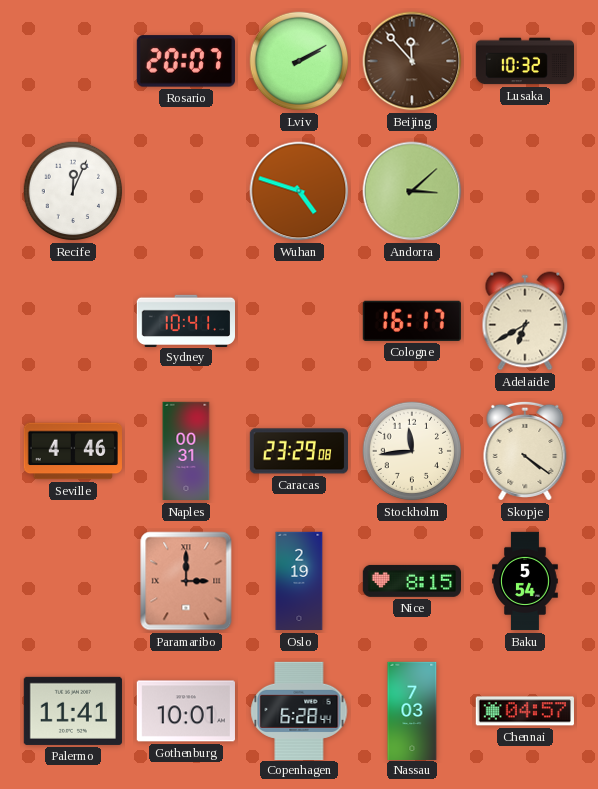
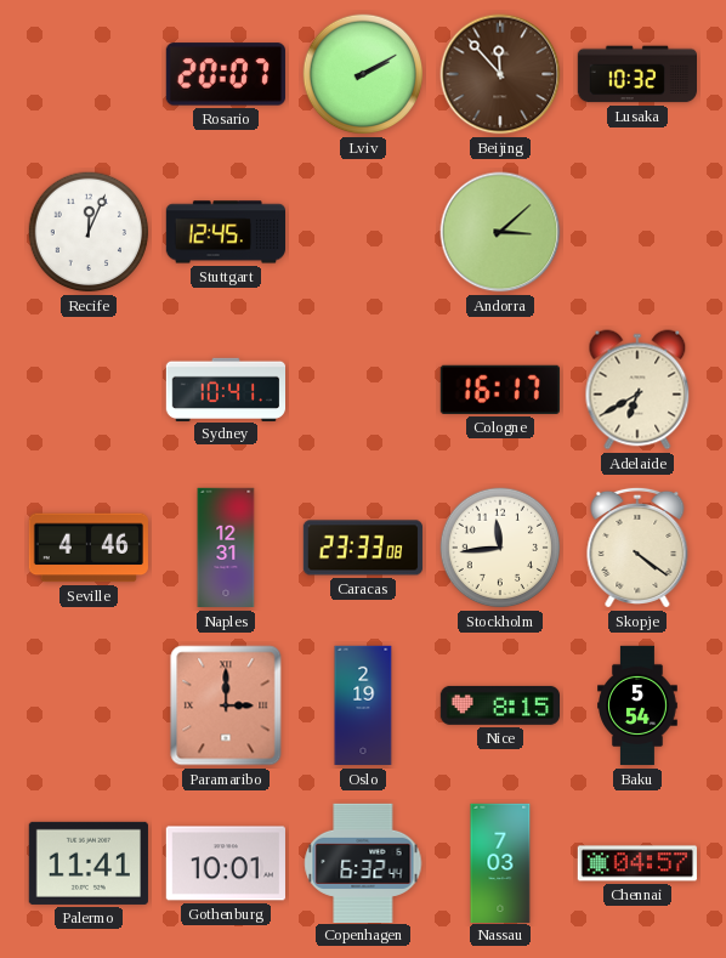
Stuttgart: none -> 12:45
Wuhan: 4:48 -> none
Naples: 00:31 -> 12:31
Caracas: 23:29 -> 23:33
Copenhagen: 6:28 -> 6:32
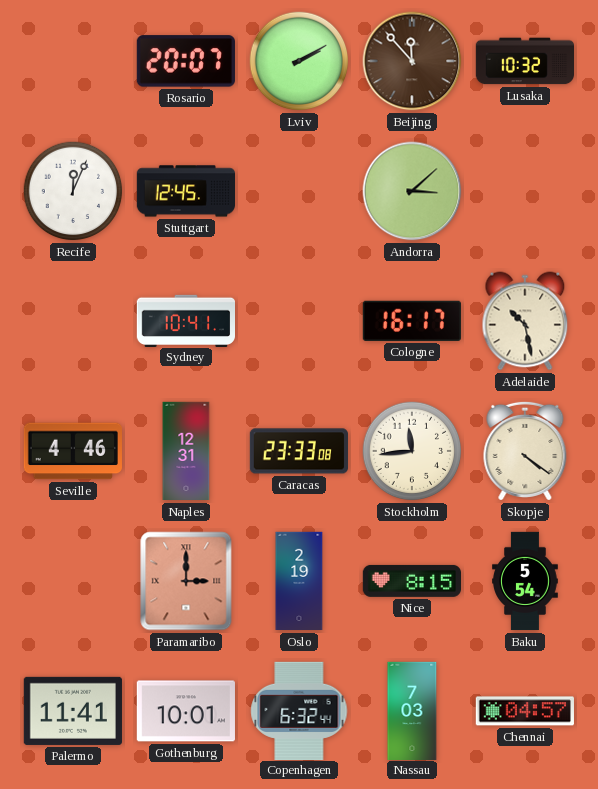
Adelaide: 6:40 -> 10:28
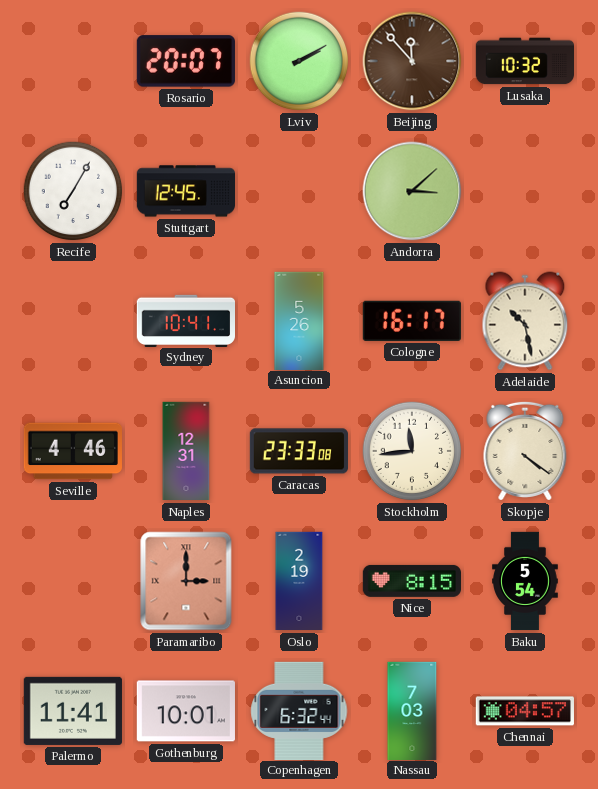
Recife: 12:04 -> 7:05
Asuncion: none -> 5:26
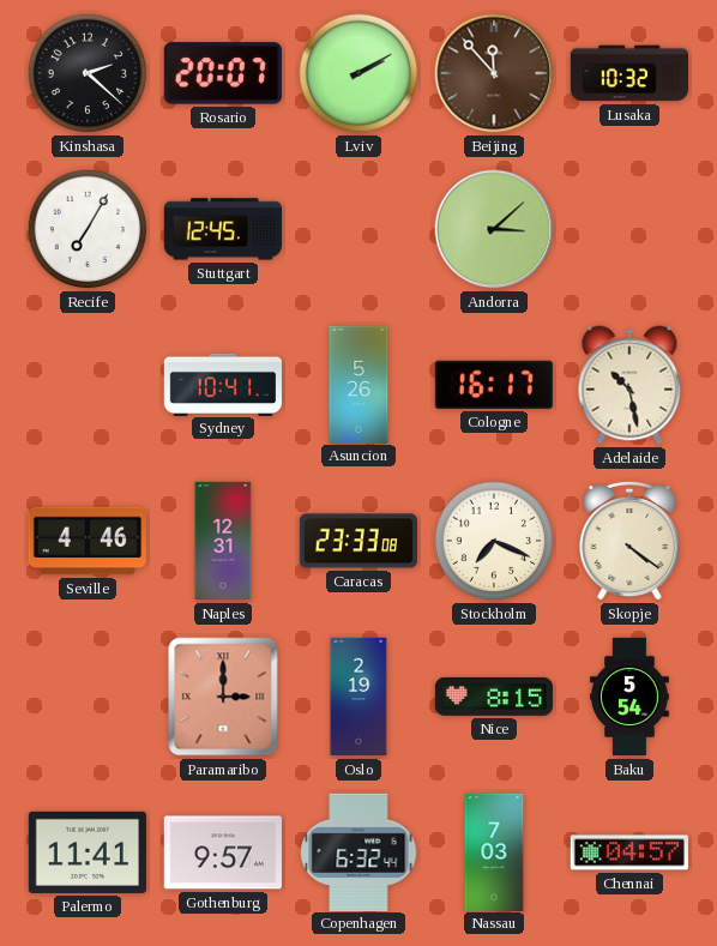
Kinshasa: none -> 2:22
Stockholm: 11:44 -> 7:19
Gothenburg: 10:01 -> 9:57
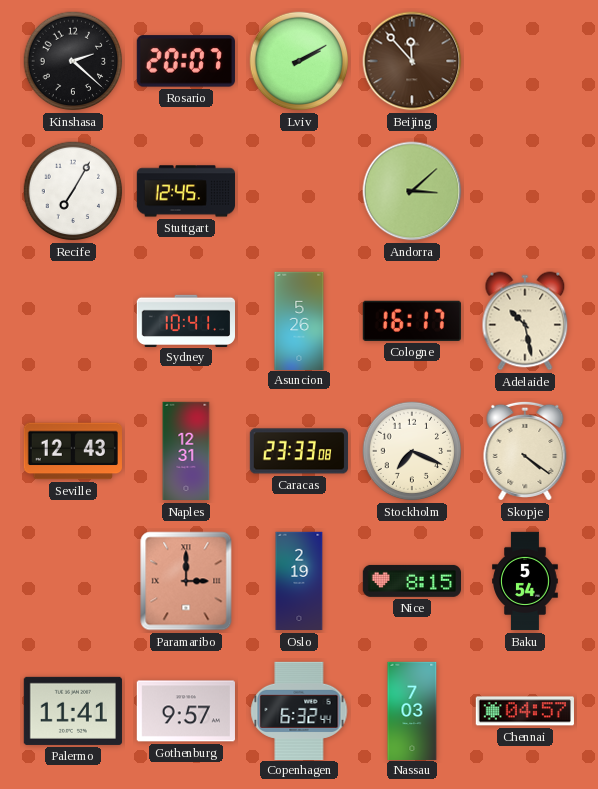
Lusaka: 10:32 -> none
Seville: 4:46 -> 12:43
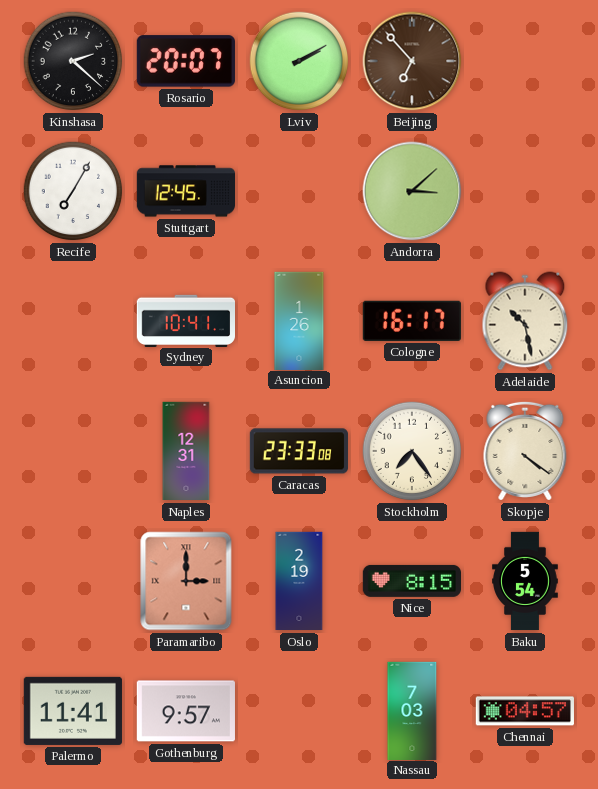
Beijing: 11:53 -> 6:53
Asuncion: 5:26 -> 1:26
Seville: 12:43 -> none
Stockholm: 7:19 -> 7:24
Copenhagen: 6:32 -> none
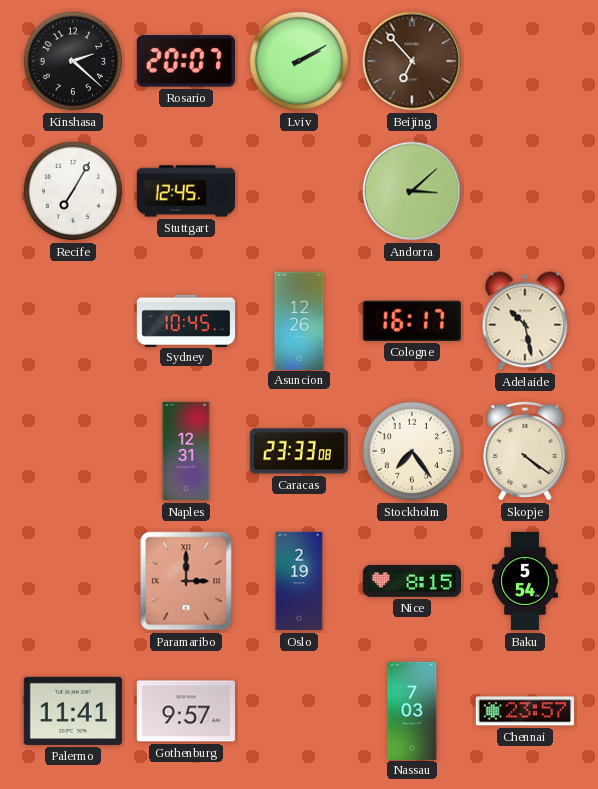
Sydney: 10:41 -> 10:45
Asuncion: 1:26 -> 12:26
Chennai: 04:57 -> 23:57
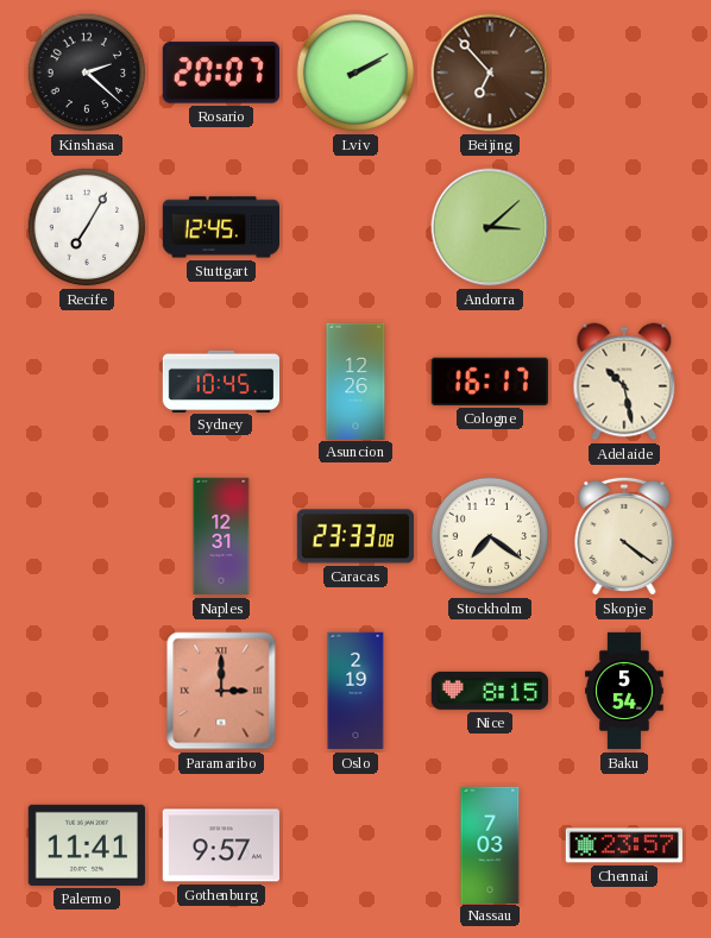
Stockholm: 7:24 -> 7:21
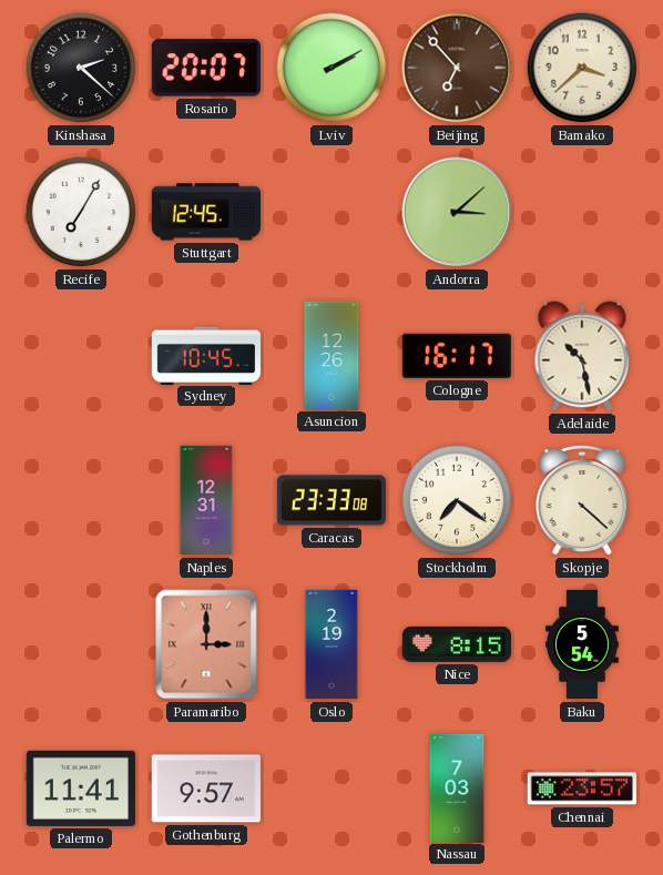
Bamako: none -> 3:38
Skopje: 4:21 -> 4:22
